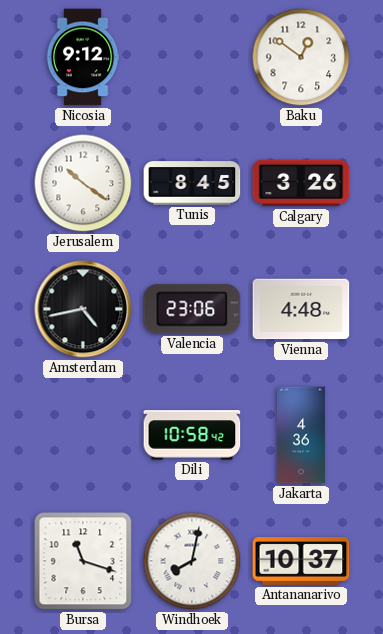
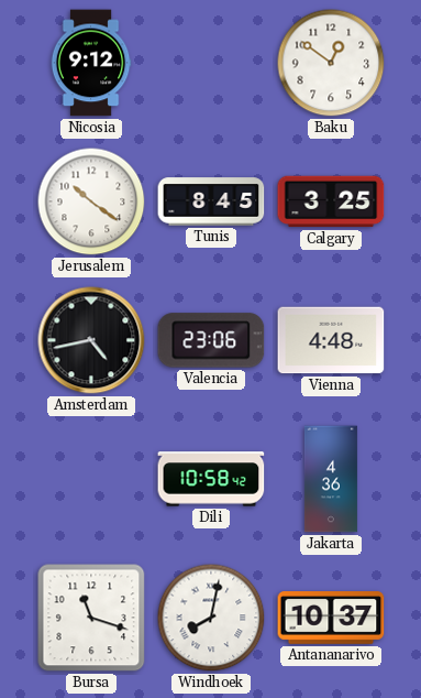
Calgary: 3:26 -> 3:25
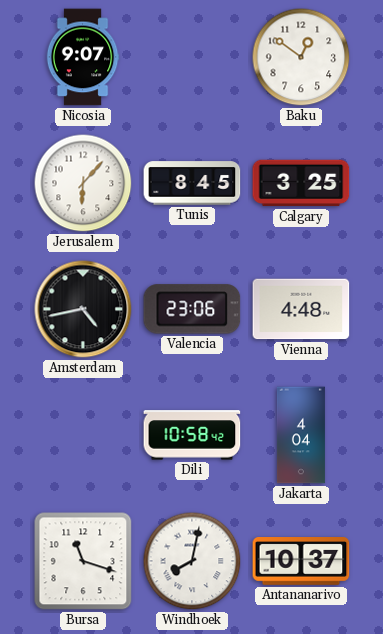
Nicosia: 9:12 -> 9:07
Jerusalem: 10:21 -> 6:07
Jakarta: 4:36 -> 4:04
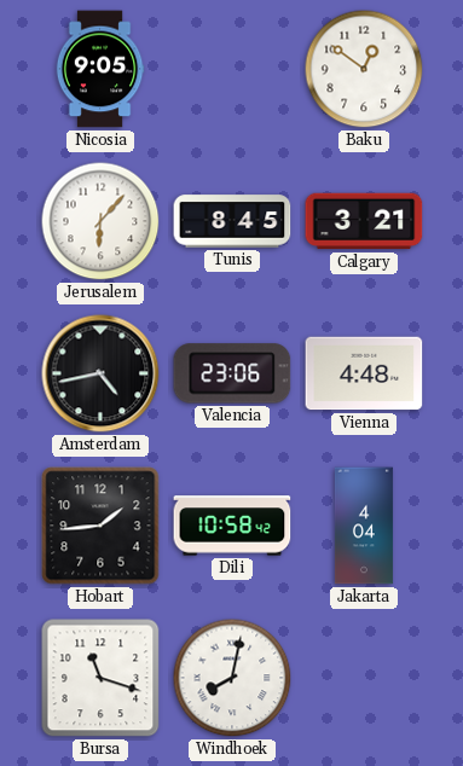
Nicosia: 9:07 -> 9:05
Calgary: 3:25 -> 3:21
Hobart: none -> 1:44
Antananarivo: 10:37 -> none
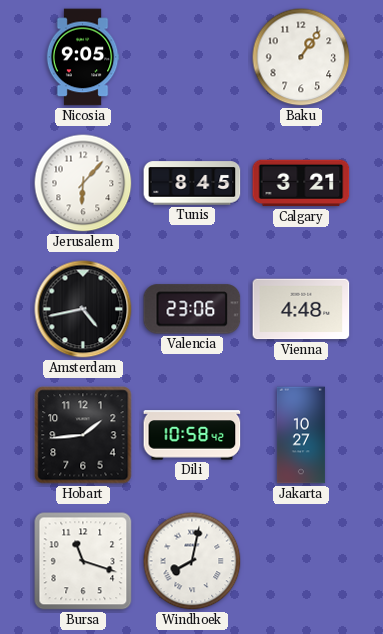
Baku: 12:51 -> 1:06
Jakarta: 4:04 -> 10:27
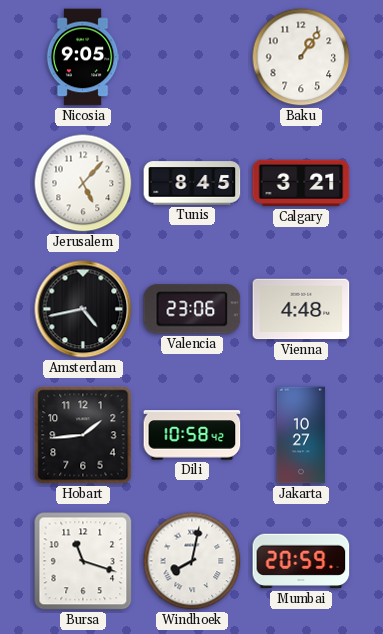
Jerusalem: 6:07 -> 5:07
Mumbai: none -> 20:59
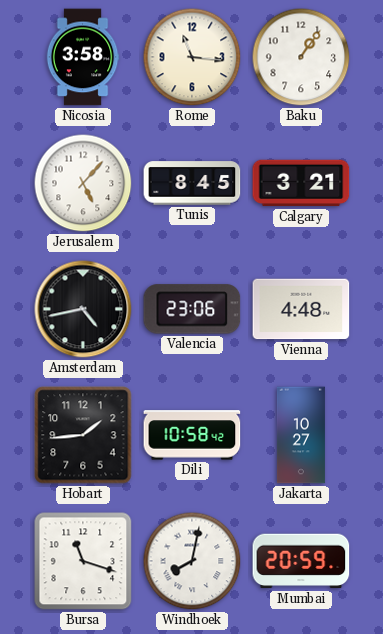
Nicosia: 9:05 -> 3:58
Rome: none -> 11:16
